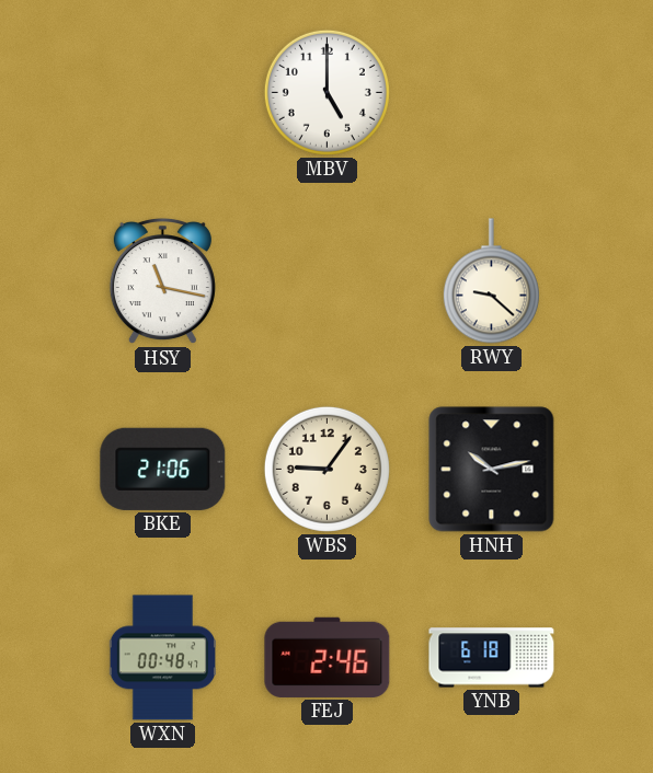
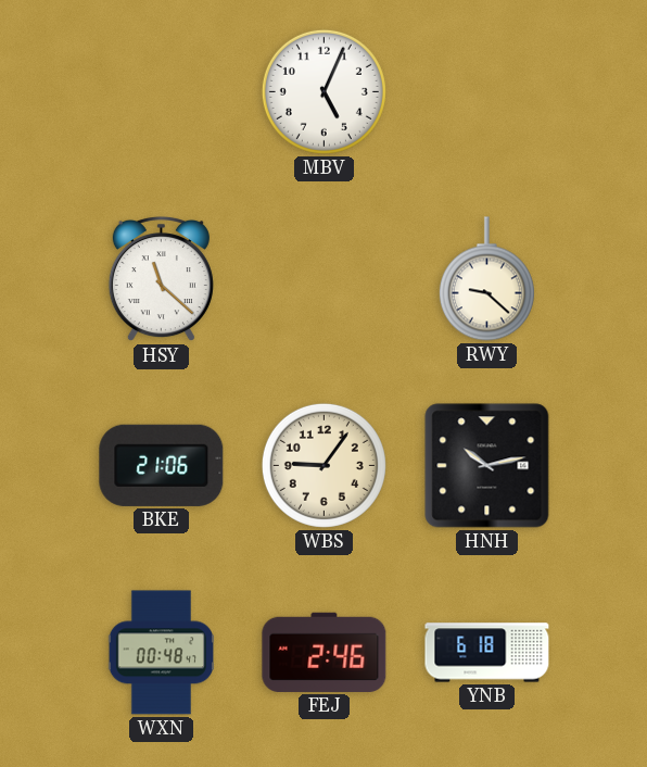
MBV: 5:00 -> 5:04
HSY: 11:17 -> 11:22
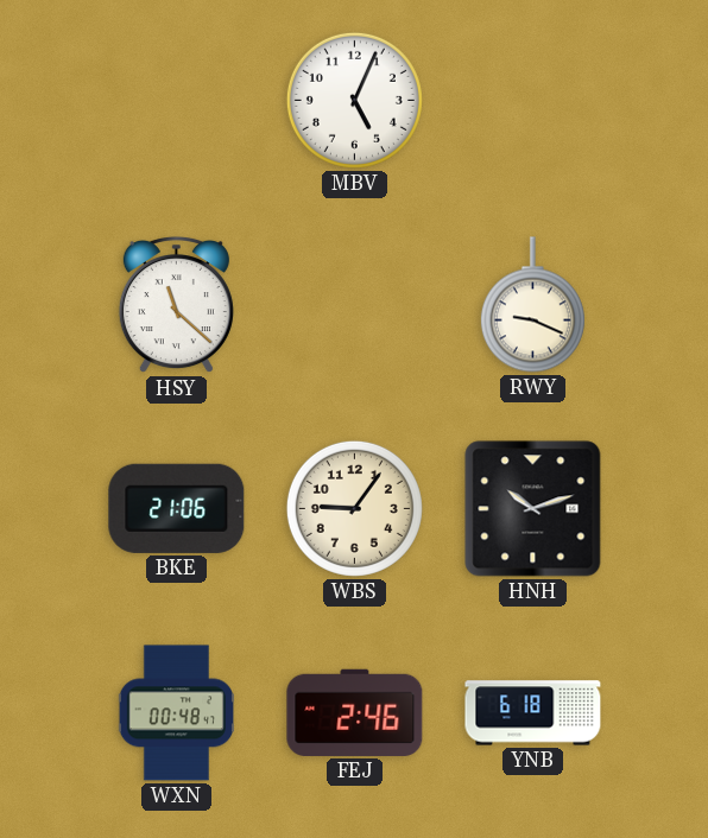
RWY: 9:22 -> 9:19
HNH: 10:13 -> 10:12
